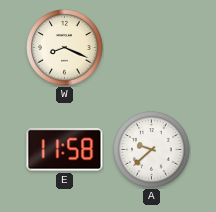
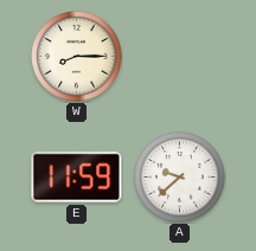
W: 8:19 -> 8:15
E: 11:58 -> 11:59
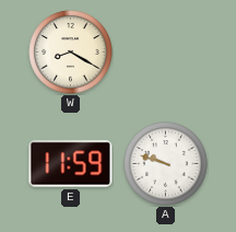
W: 8:15 -> 8:20
A: 9:38 -> 9:48
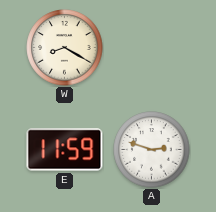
A: 9:48 -> 2:48
